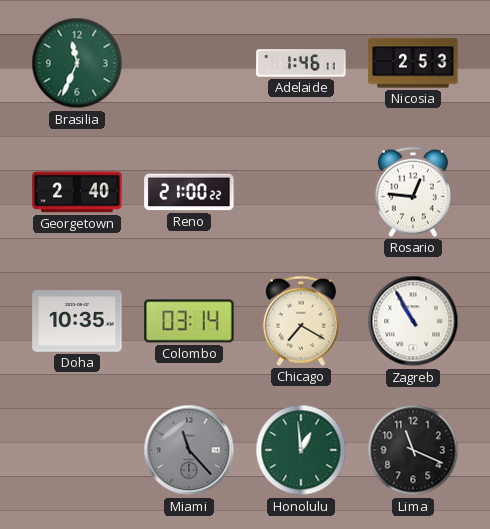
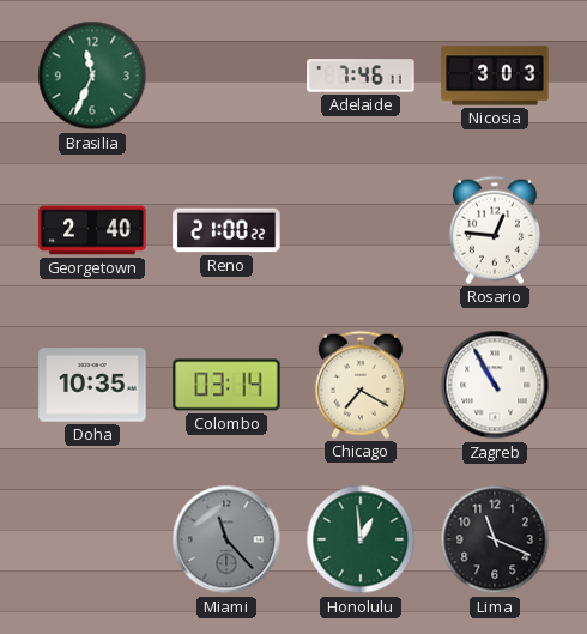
Adelaide: 1:46 -> 7:46
Nicosia: 2:53 -> 3:03
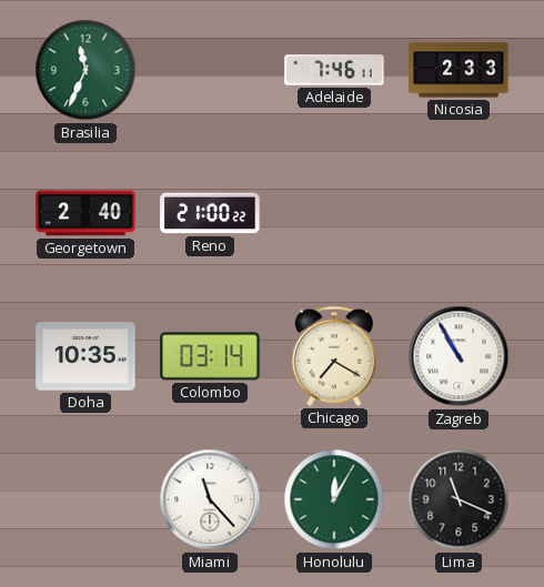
Nicosia: 3:03 -> 2:33
Rosario: 12:46 -> none
Miami dial: grey -> white
Honolulu: 12:59 -> 12:05
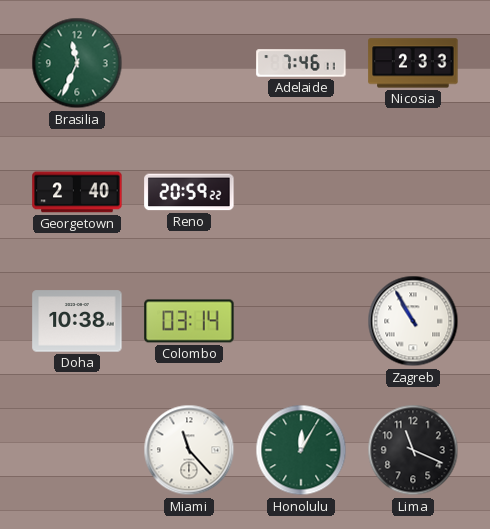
Reno: 21:00 -> 20:59
Doha: 10:35 -> 10:38
Chicago: 7:20 -> none
